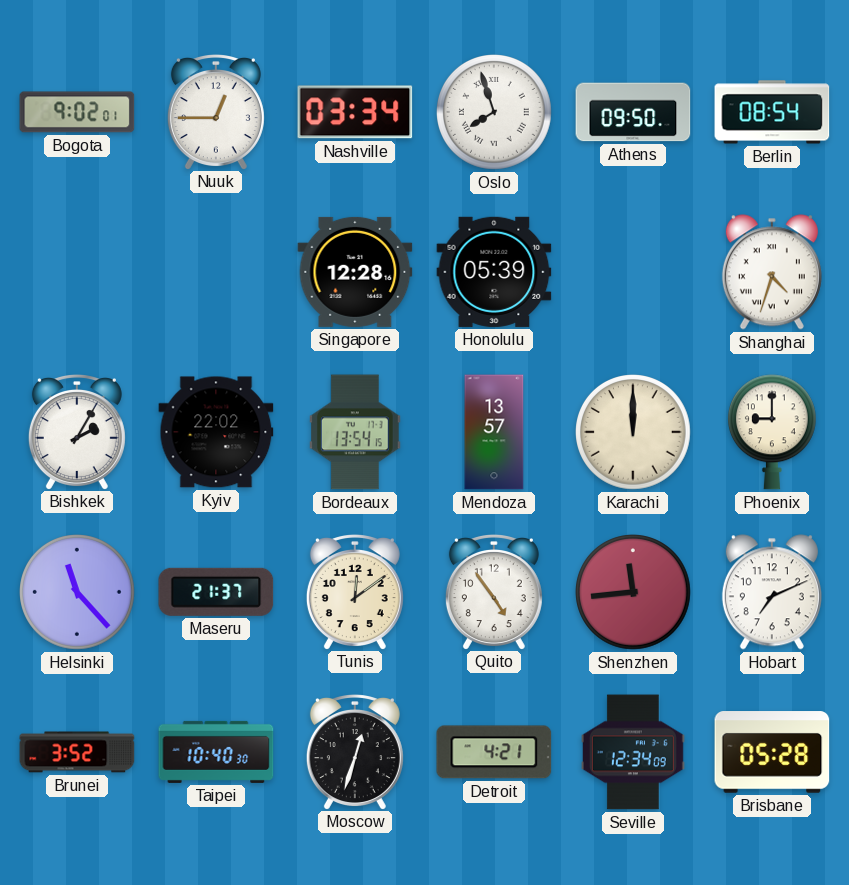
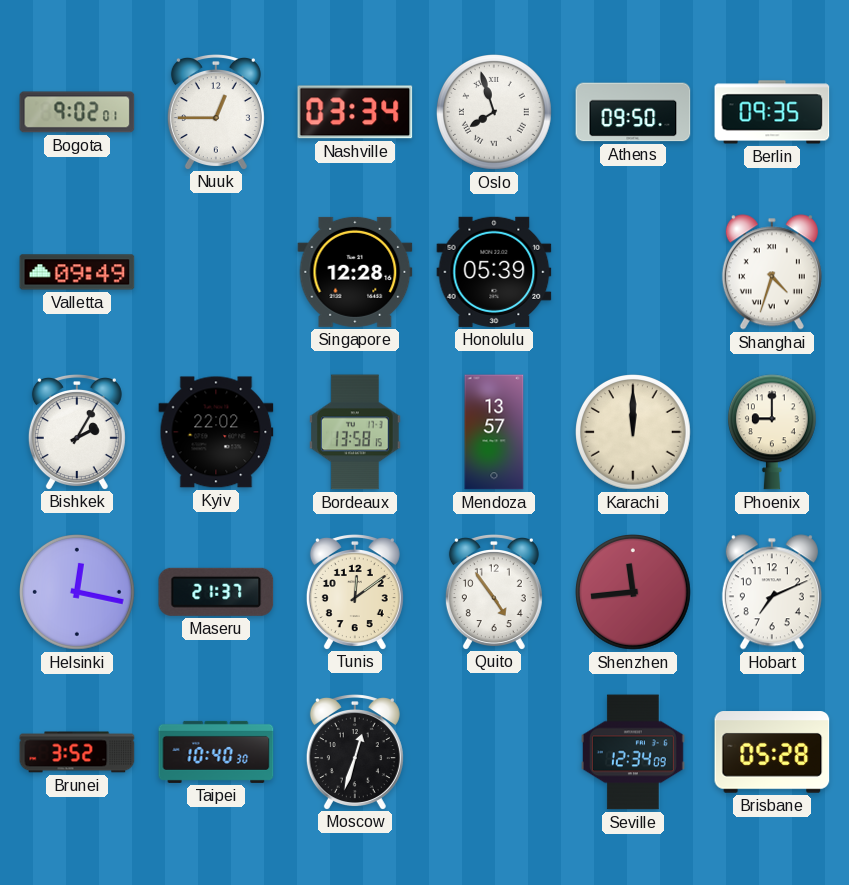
Berlin: 08:54 -> 09:35
Valletta: none -> 09:49
Bordeaux: 13:54 -> 13:58
Helsinki: 11:23 -> 12:17
Detroit: 4:21 -> none
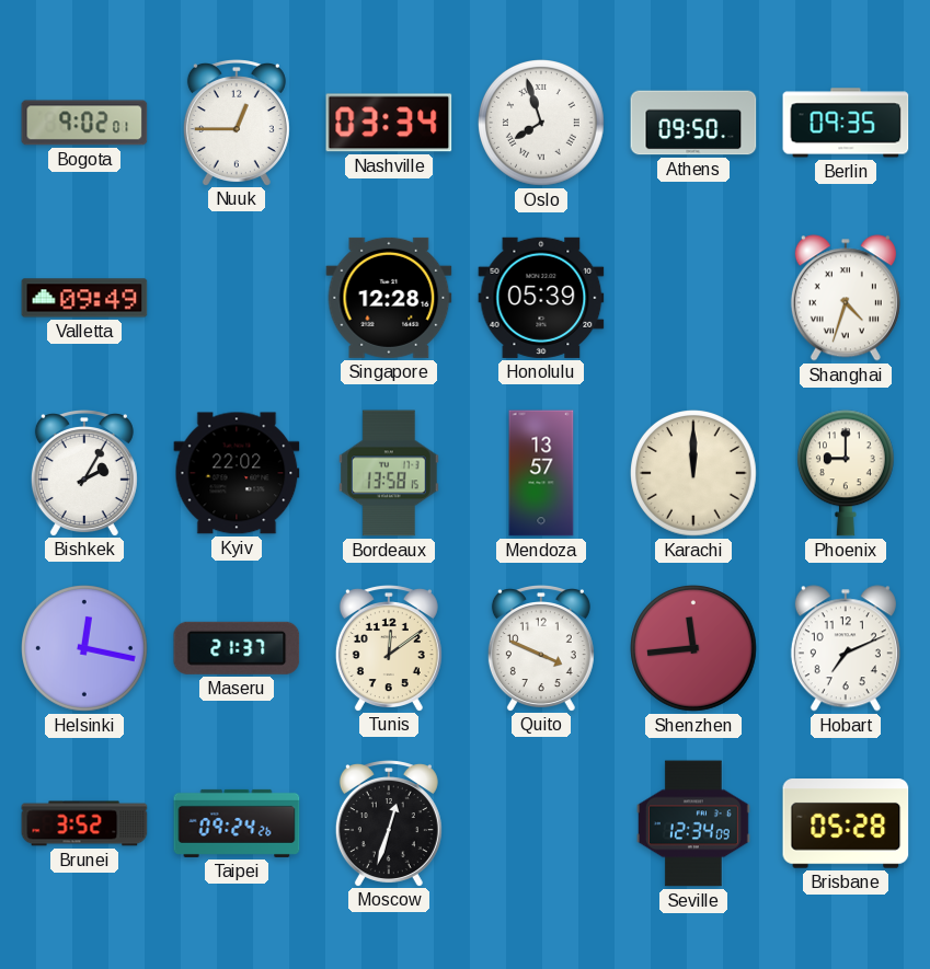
Quito: 4:54 -> 3:49
Taipei: 10:40 -> 09:24
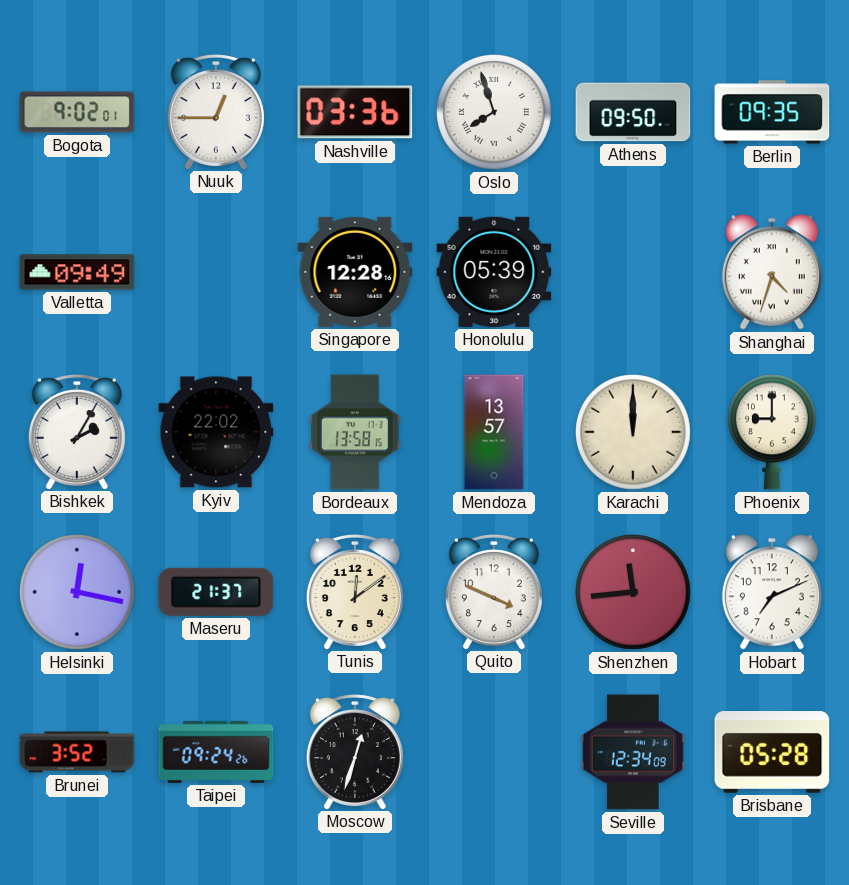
Nashville: 03:34 -> 03:36
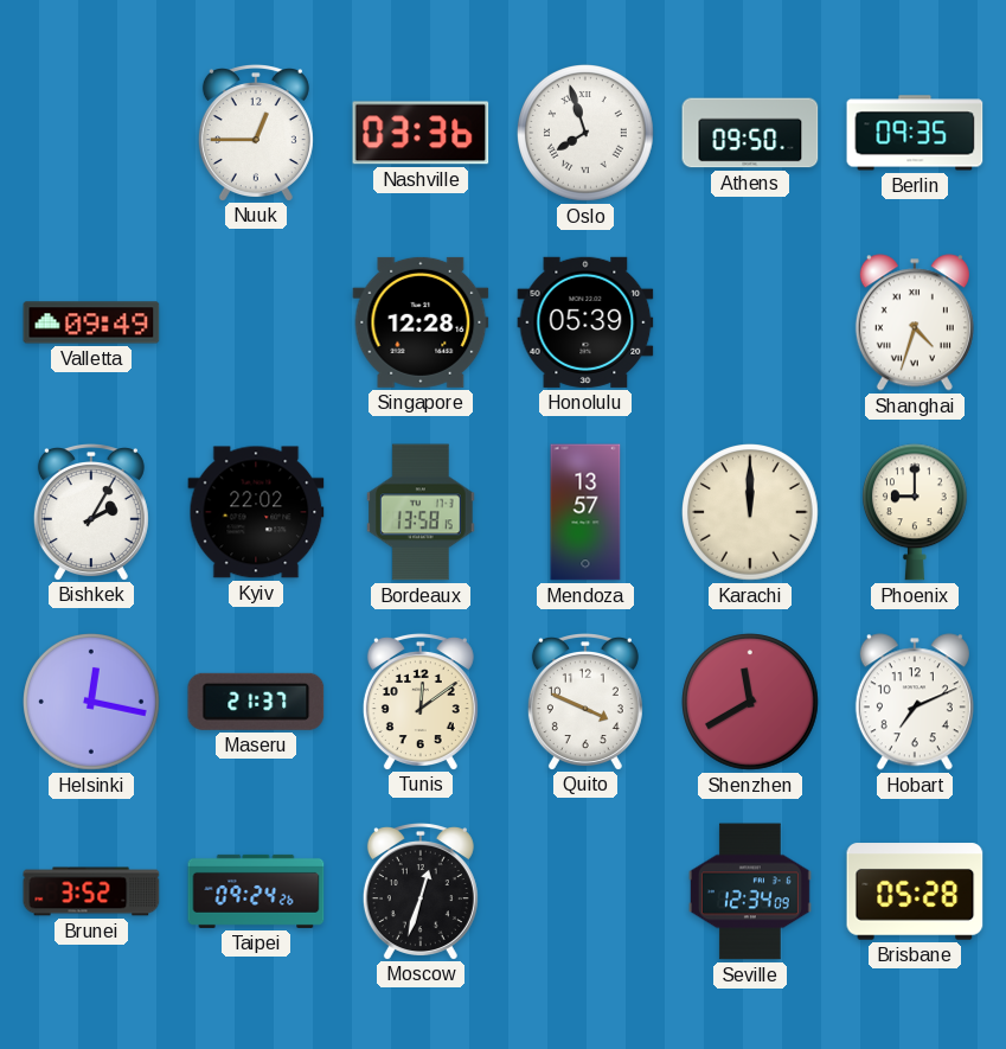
Bogota: 9:02 -> none
Shenzhen: 11:44 -> 11:40
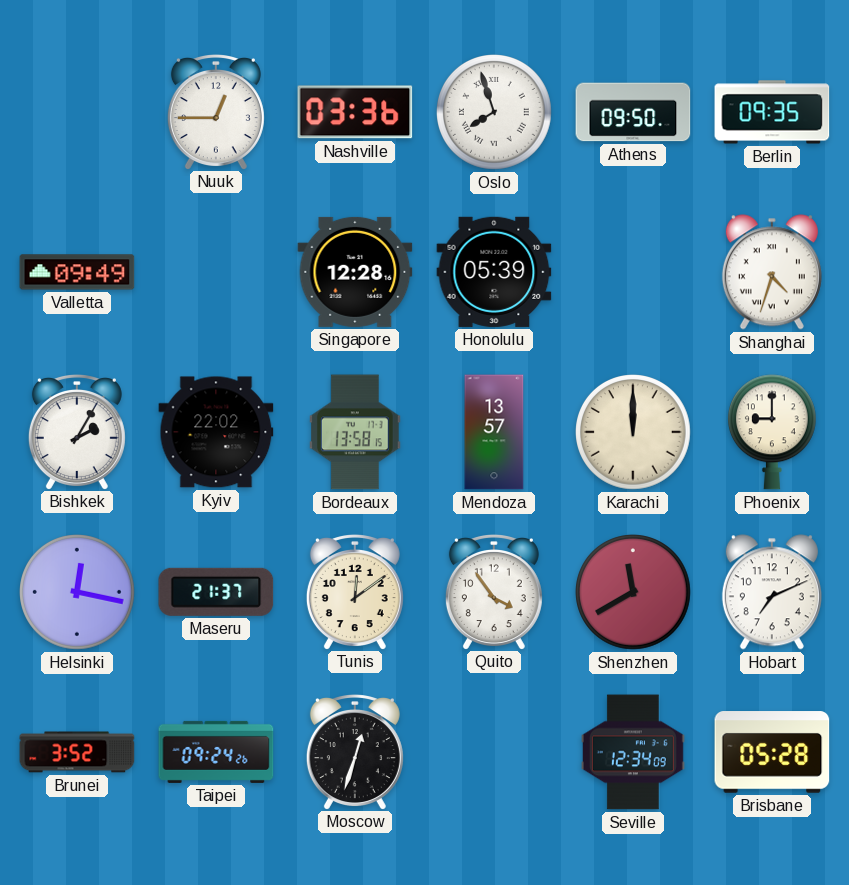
Quito: 3:49 -> 3:54
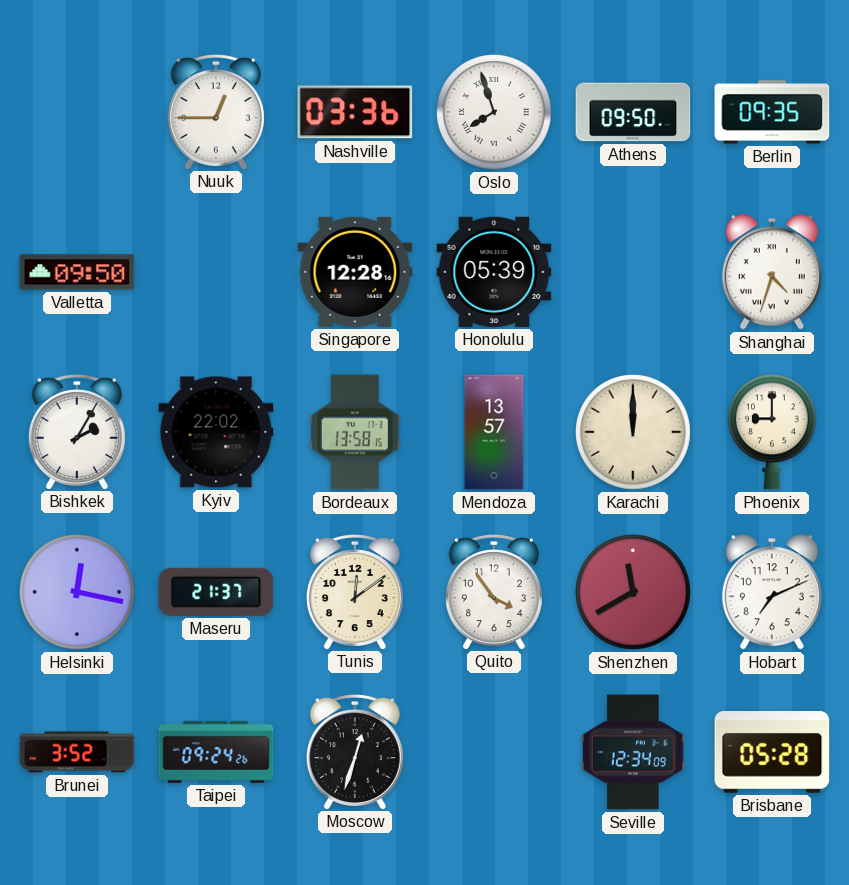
Valletta: 09:49 -> 09:50
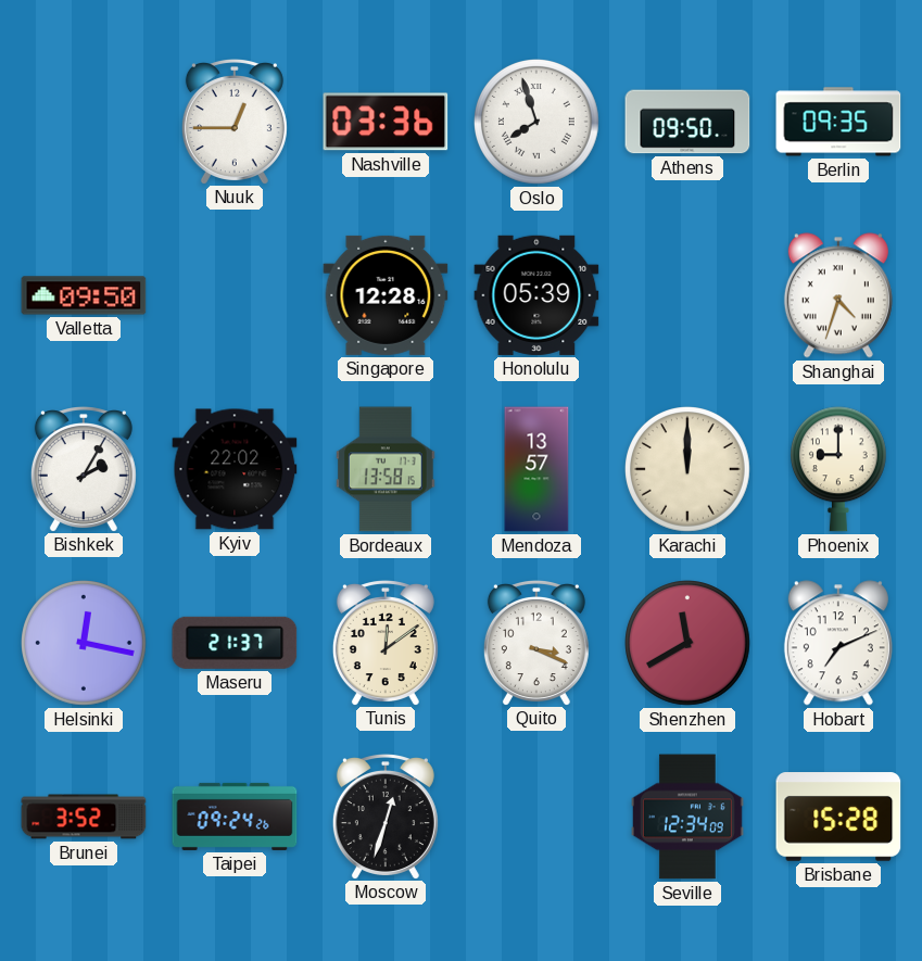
Quito: 3:54 -> 3:19
Brisbane: 05:28 -> 15:28
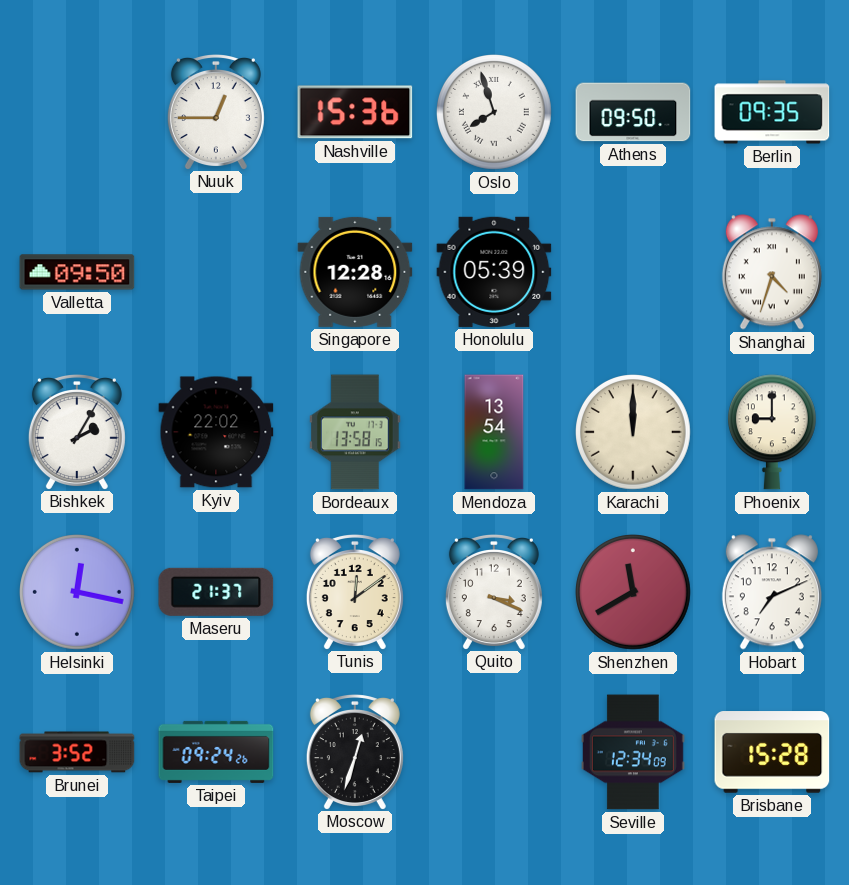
Nashville: 03:36 -> 15:36
Mendoza: 13:57 -> 13:54
